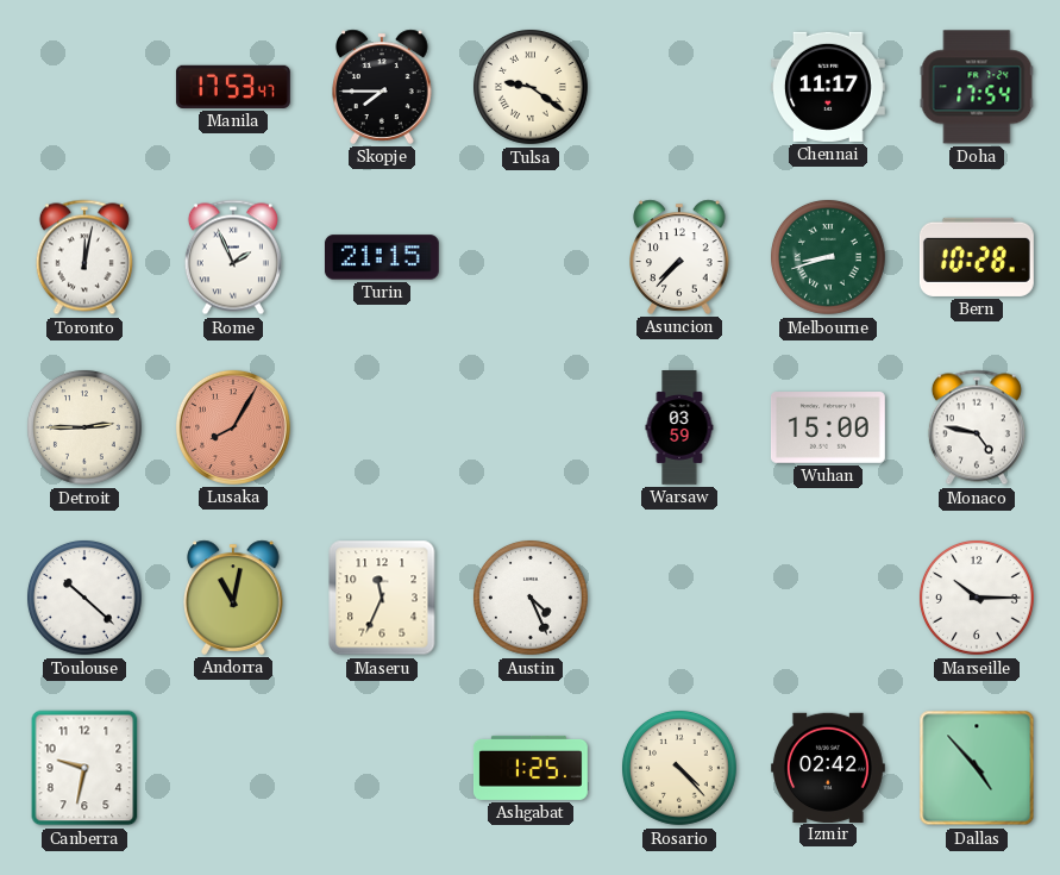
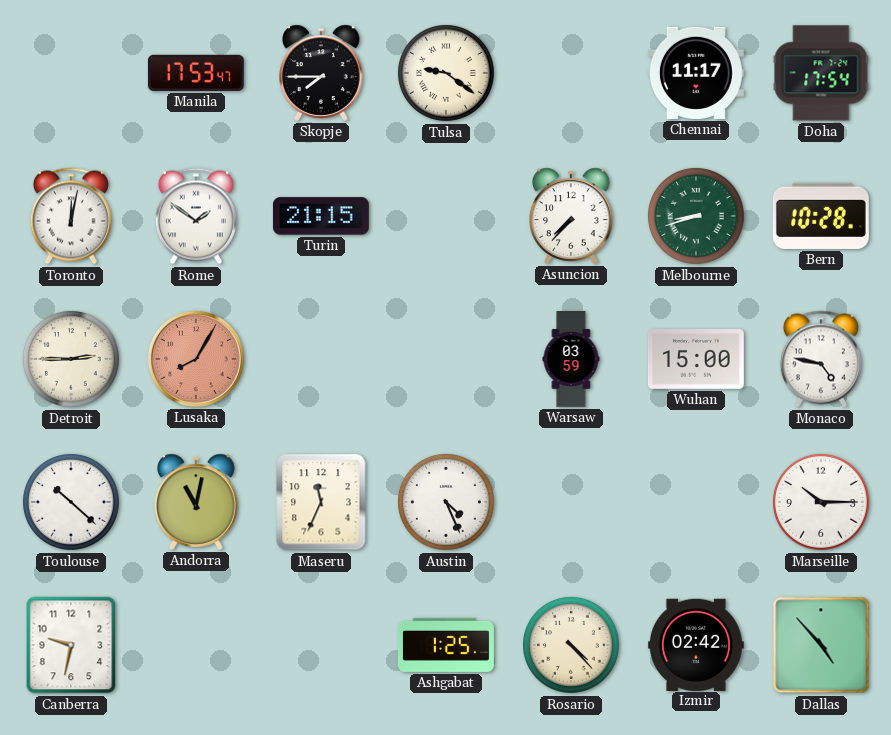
Rome: 1:56 -> 1:51
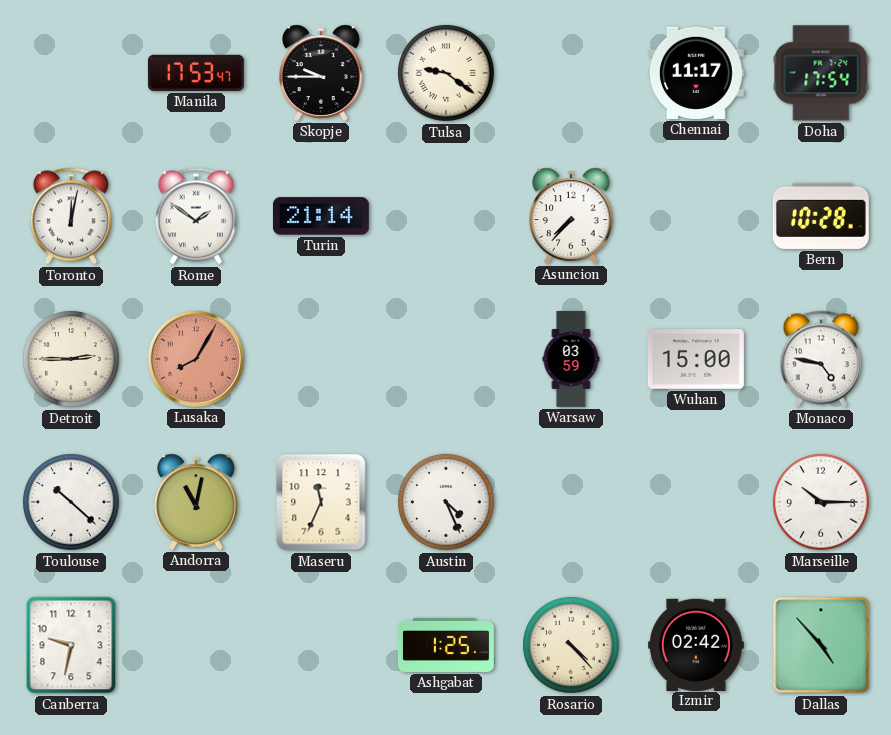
Skopje: 7:45 -> 9:45
Turin: 21:15 -> 21:14
Melbourne: 8:42 -> none
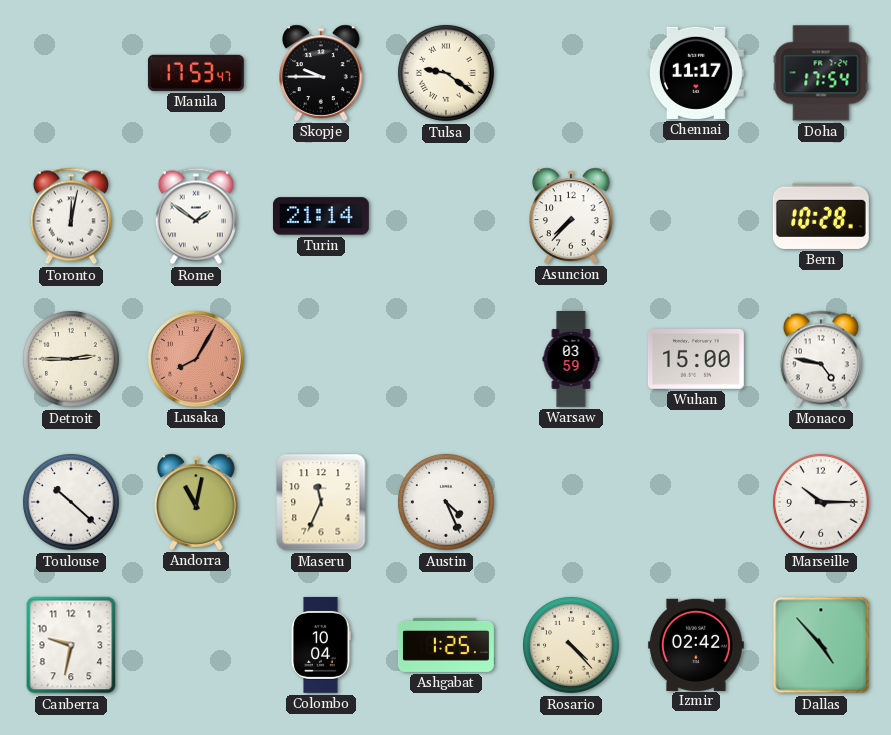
Colombo: none -> 10:04
